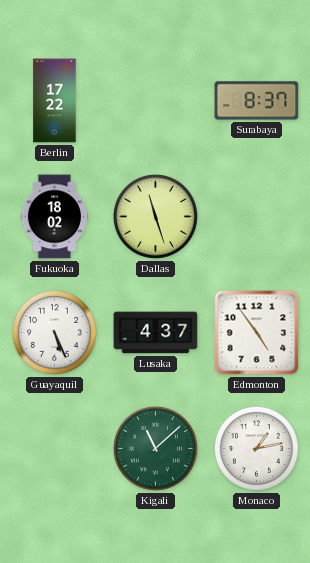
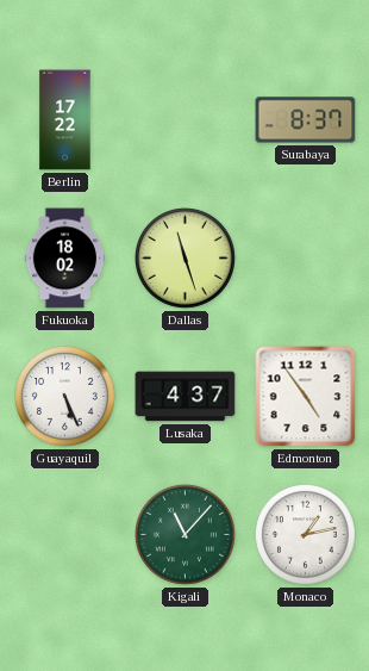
Kigali: 11:08 -> 11:07
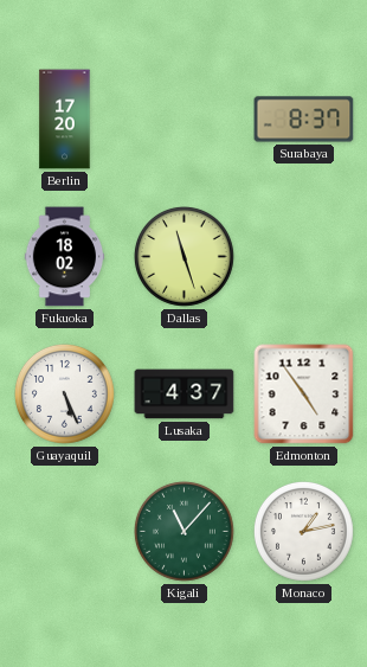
Berlin: 17:22 -> 17:20
